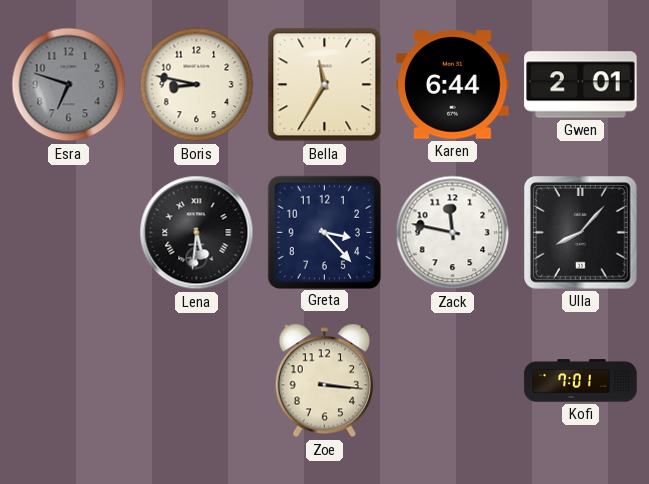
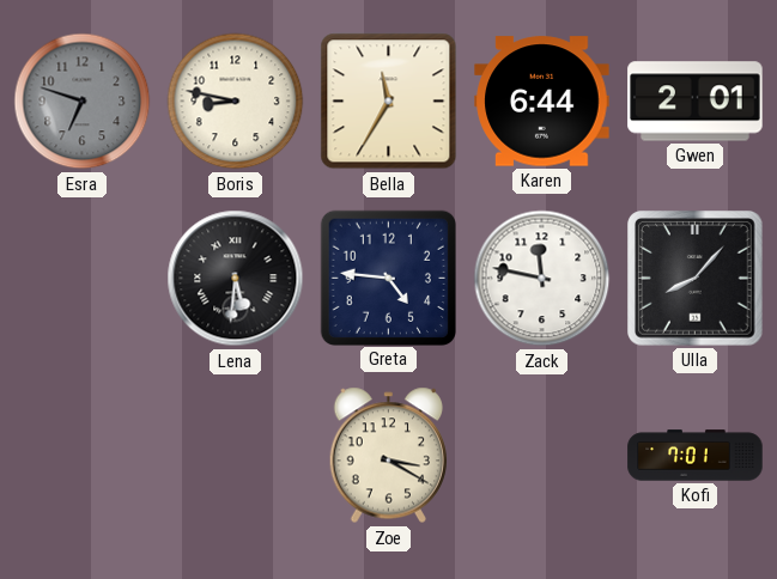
Greta: 3:23 -> 4:46
Zoe: 3:16 -> 3:20
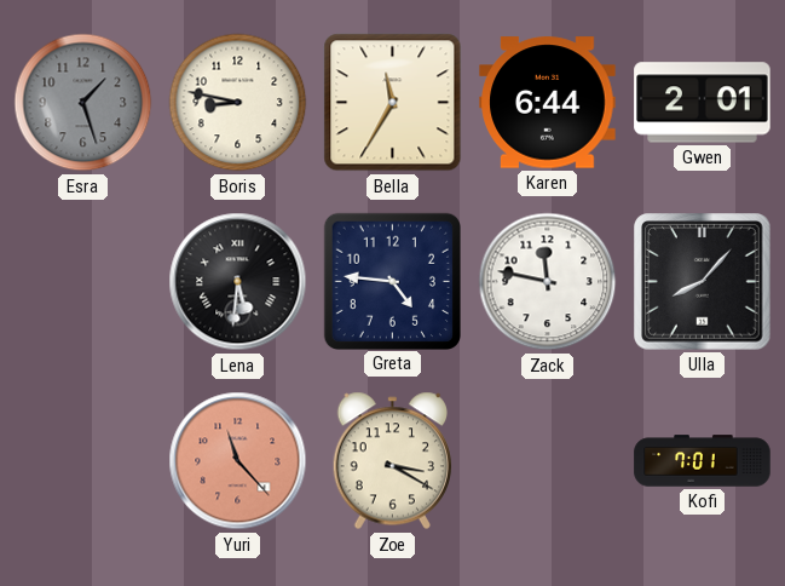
Esra: 6:48 -> 1:27
Yuri: none -> 11:23
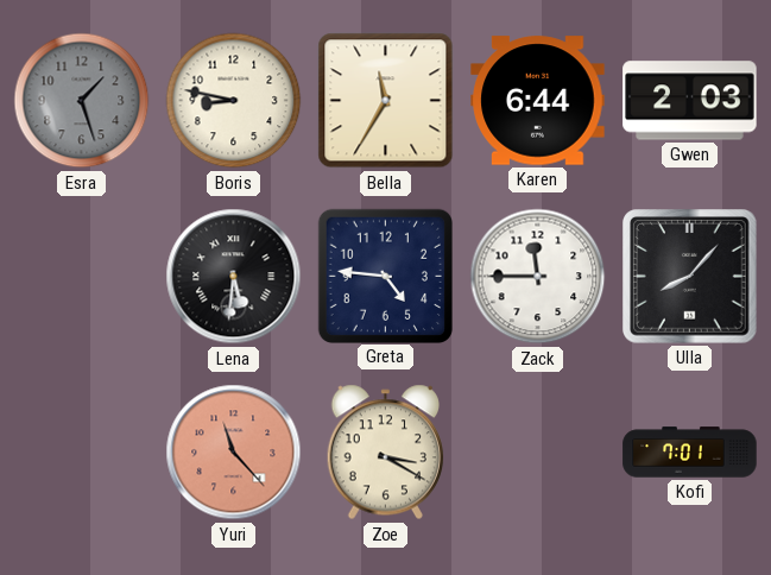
Gwen: 2:01 -> 2:03
Zack: 11:47 -> 11:45
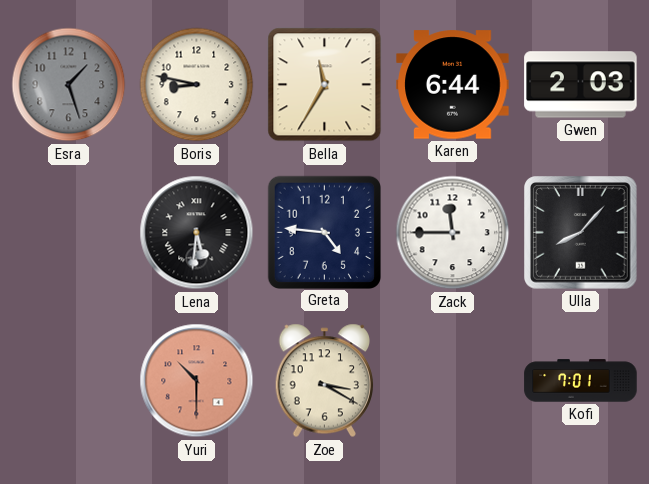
Yuri: 11:23 -> 10:30
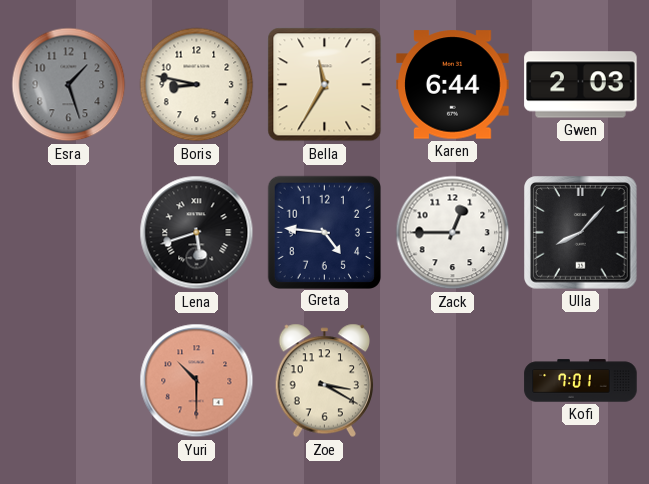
Lena: 5:31 -> 5:42
Zack: 11:45 -> 12:45
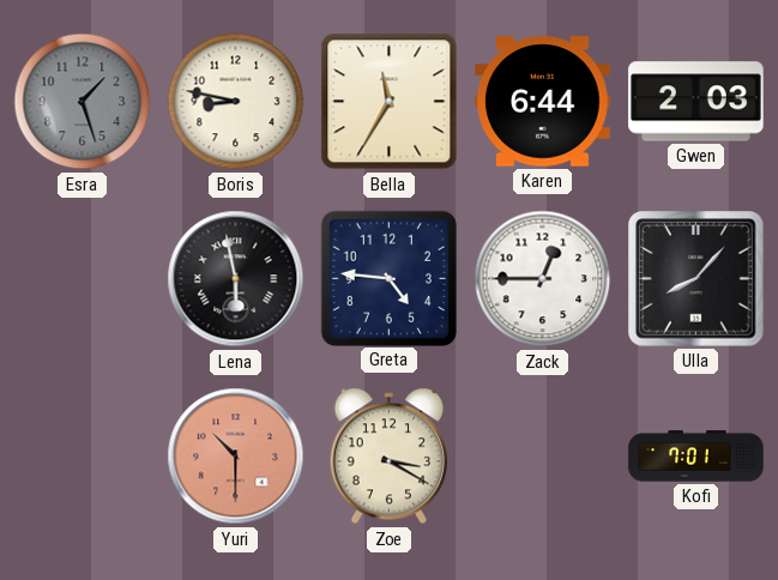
Lena: 5:42 -> 5:58
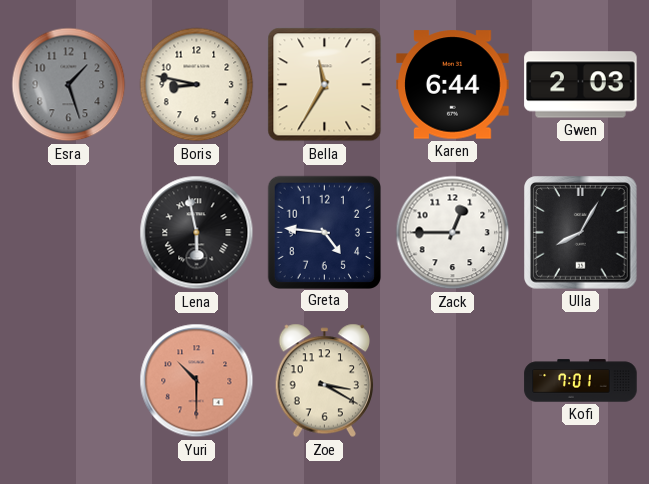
Ulla: 8:07 -> 8:05
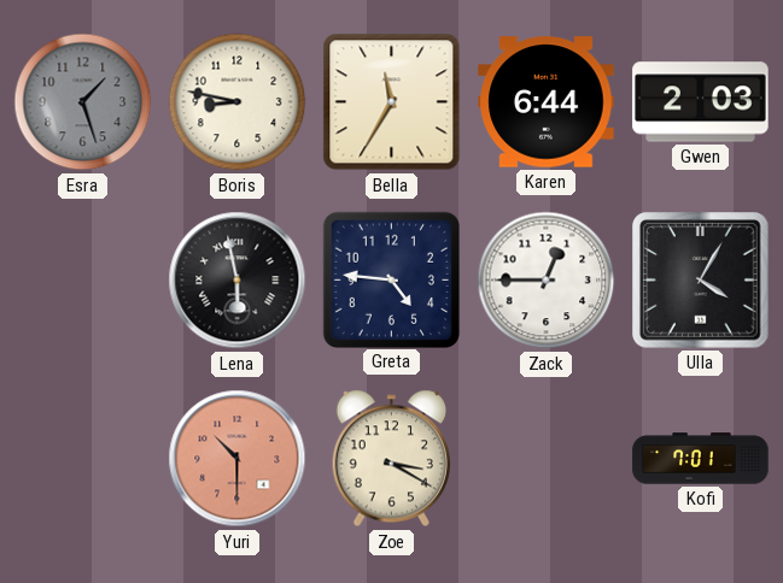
Ulla: 8:05 -> 4:05
